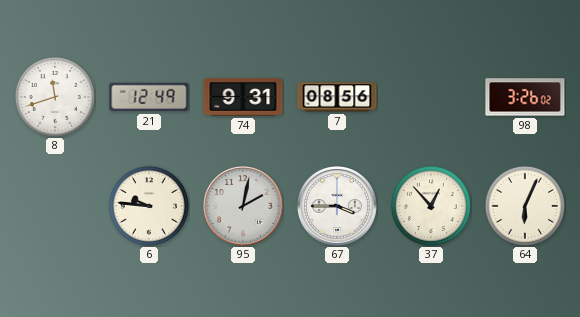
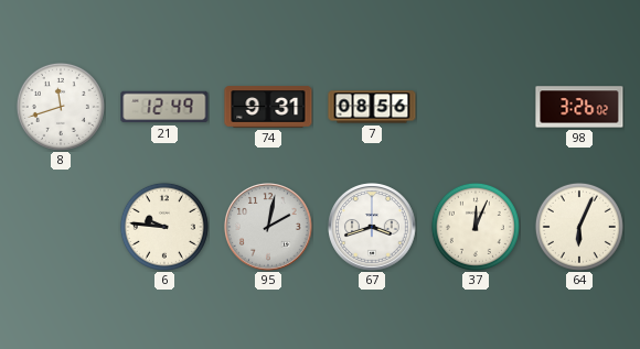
67: 3:45 -> 3:42
37: 12:53 -> 12:04
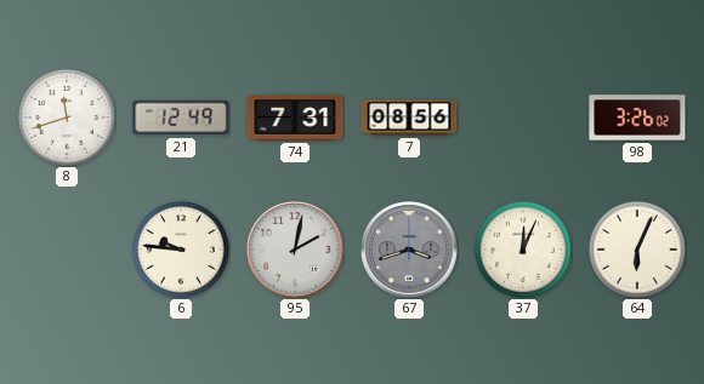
74: 9:31 -> 7:31
67 dial: white -> grey
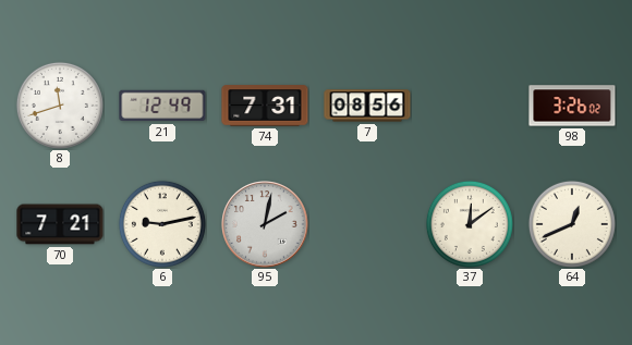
70: none -> 7:21
6: 9:46 -> 9:13
67: 3:42 -> none
37: 12:04 -> 12:09
64: 6:04 -> 12:41
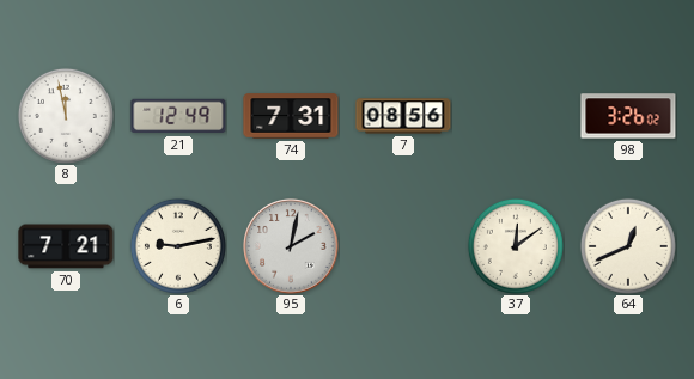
8: 11:42 -> 11:58
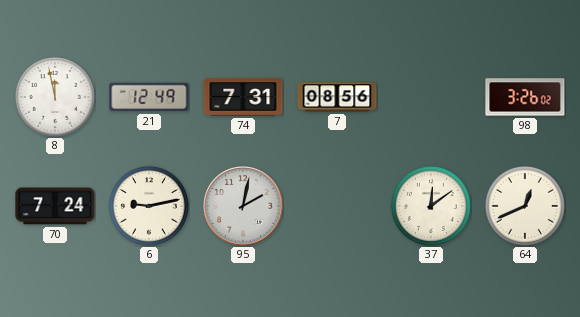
70: 7:21 -> 7:24
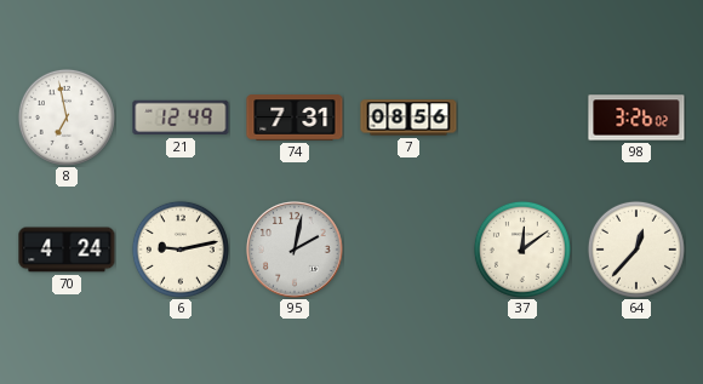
8: 11:58 -> 6:58
70: 7:24 -> 4:24
64: 12:41 -> 12:37
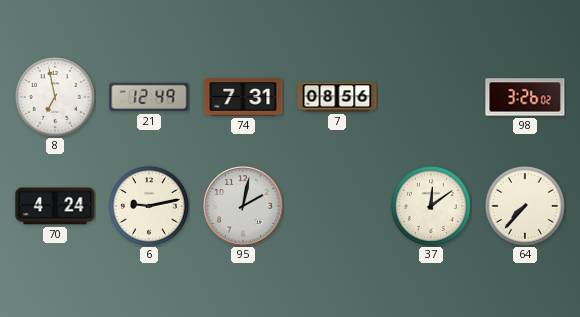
64: 12:37 -> 7:37
